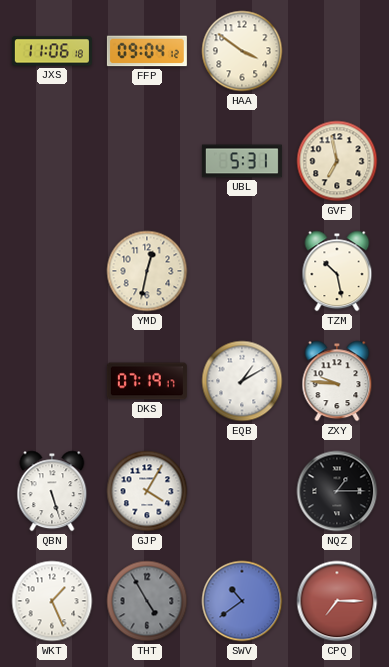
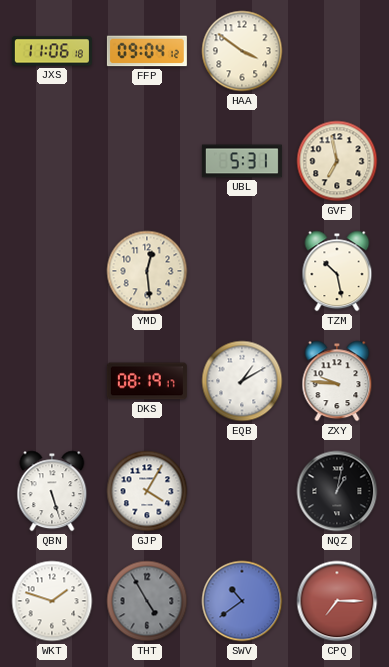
YMD: 12:32 -> 12:29
DKS: 07:19 -> 08:19
NQZ: 1:15 -> 1:02
WKT: 1:26 -> 1:48
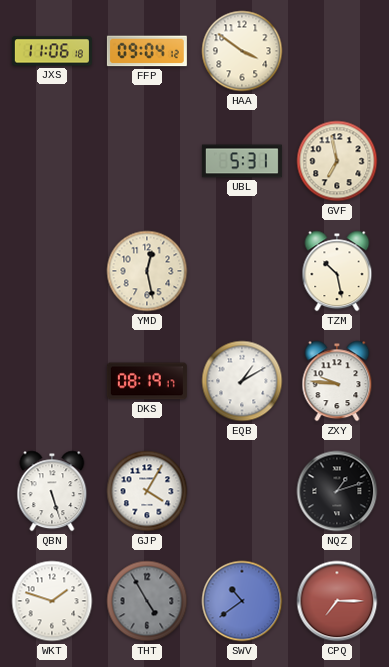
YMD: 12:29 -> 12:28
NQZ: 1:02 -> 1:12
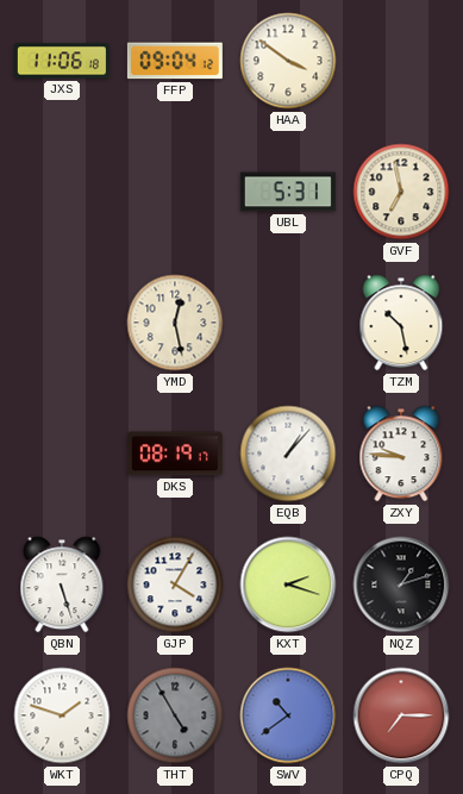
EQB: 1:10 -> 1:07
KXT: none -> 2:18
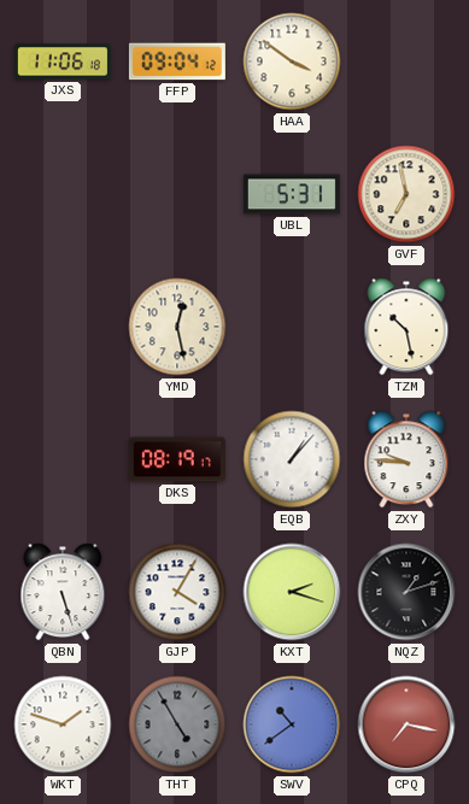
CPQ: 7:15 -> 7:17
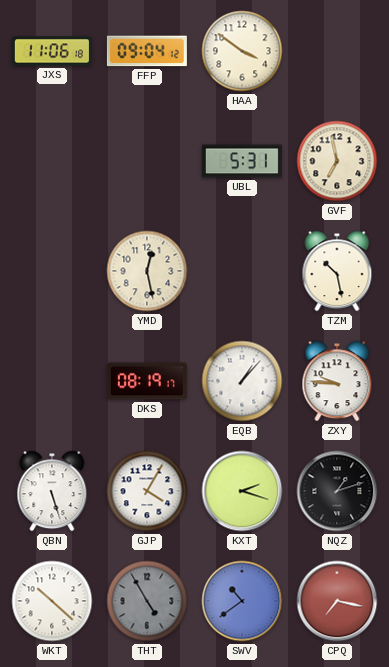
WKT: 1:48 -> 10:22
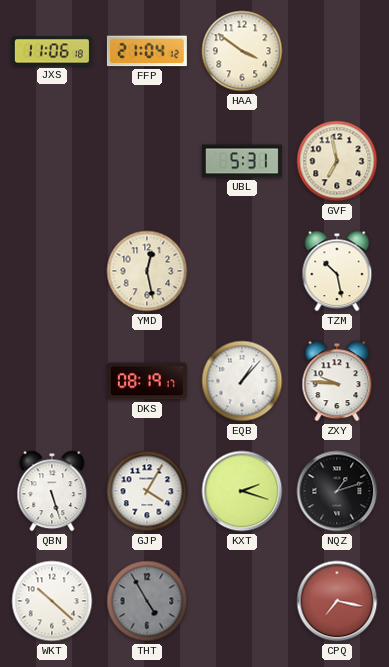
FFP: 09:04 -> 21:04
SWV: 10:39 -> none
